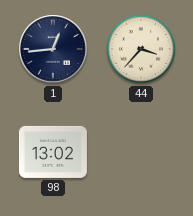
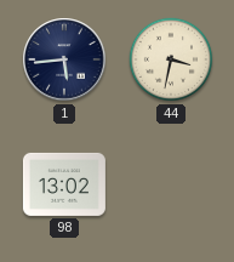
1: 12:44 -> 5:44
44: 3:37 -> 3:32
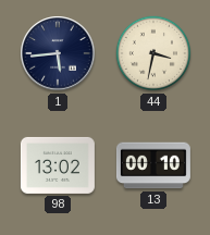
13: none -> 00:10
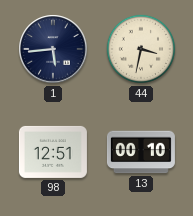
98: 13:02 -> 12:51
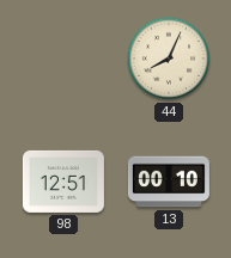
1: 5:44 -> none
44: 3:32 -> 8:04
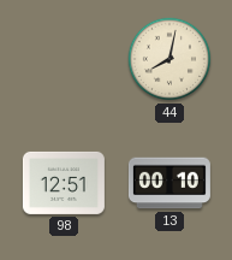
44: 8:04 -> 8:02
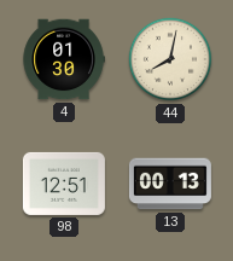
4: none -> 01:30
13: 00:10 -> 00:13
